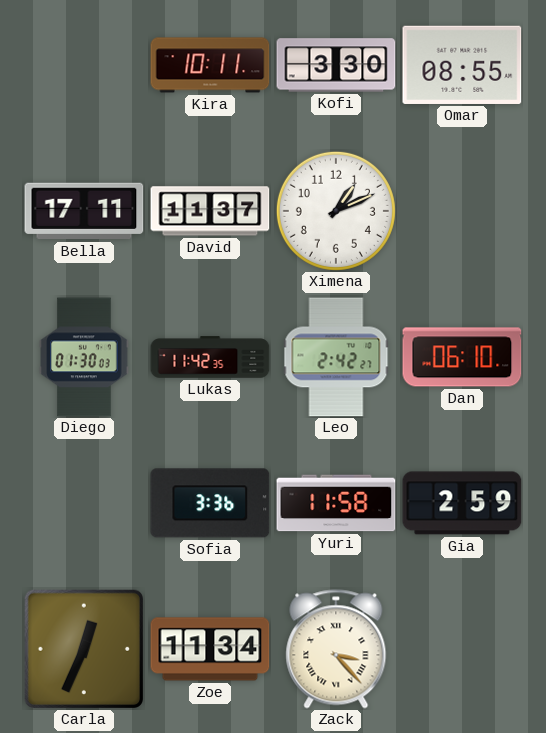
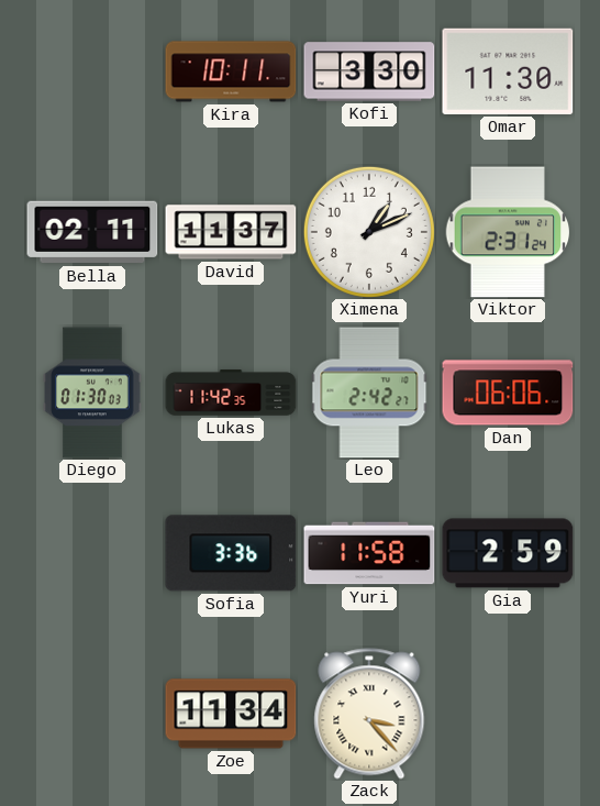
Omar: 08:55 -> 11:30
Bella: 17:11 -> 02:11
Viktor: none -> 2:31
Dan: 06:10 -> 06:06
Carla: 12:34 -> none
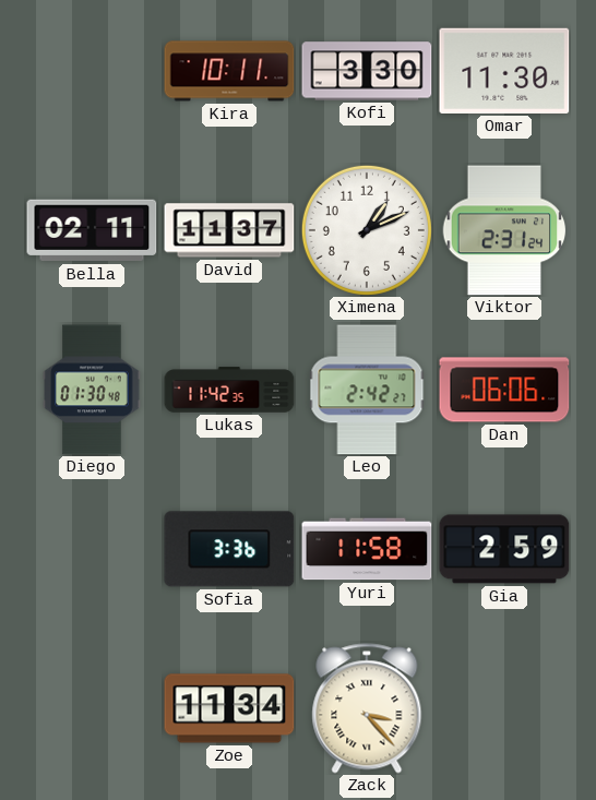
Diego: 01:30:03 -> 01:30:48
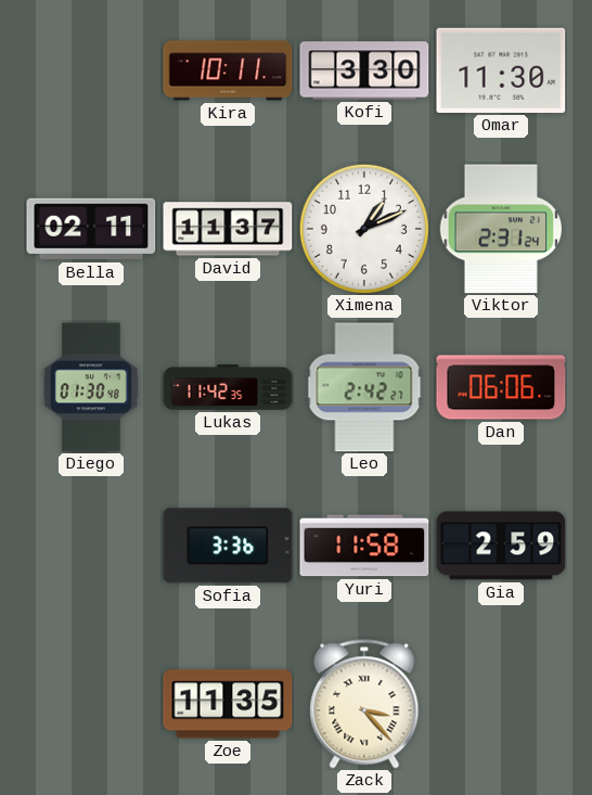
Zoe: 11:34 -> 11:35
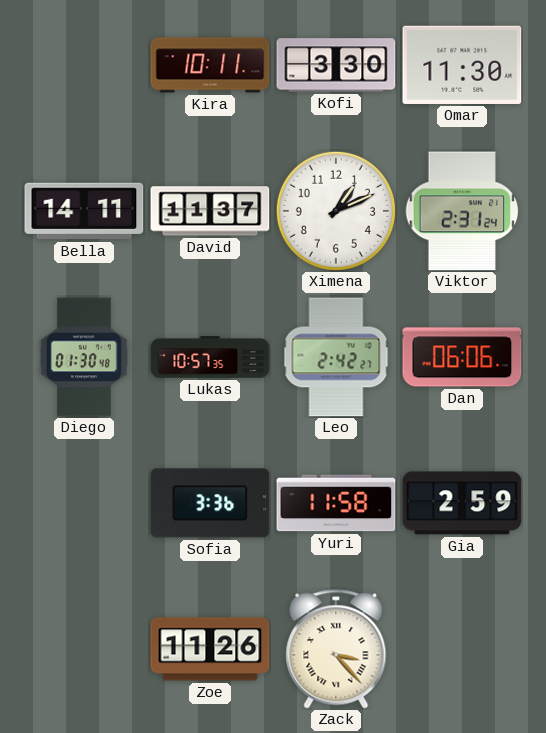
Bella: 02:11 -> 14:11
Lukas: 11:42 -> 10:57
Zoe: 11:35 -> 11:26
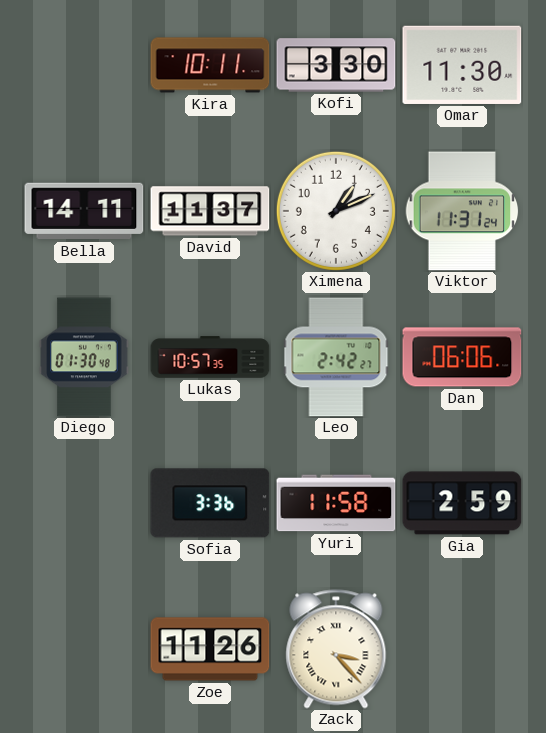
Viktor: 2:31 -> 11:31
